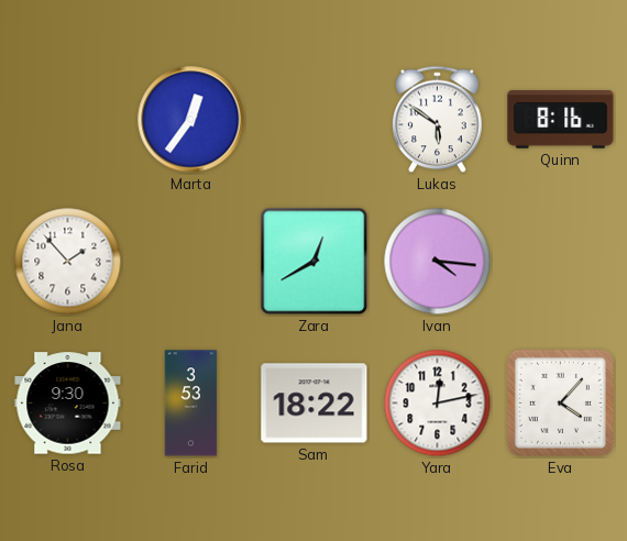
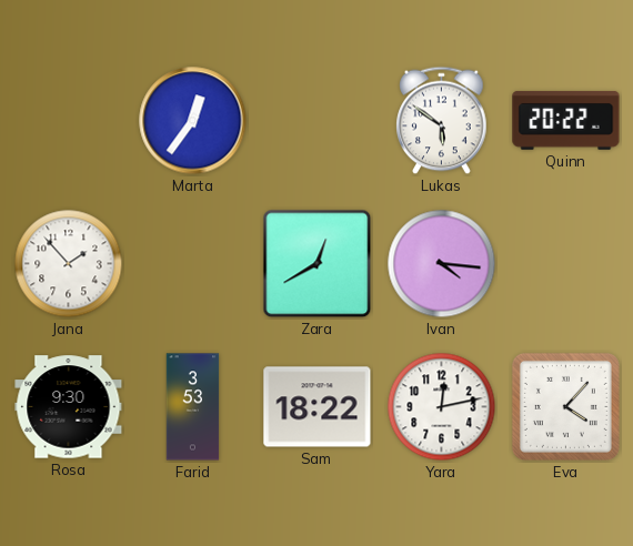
Quinn: 8:16 -> 20:22
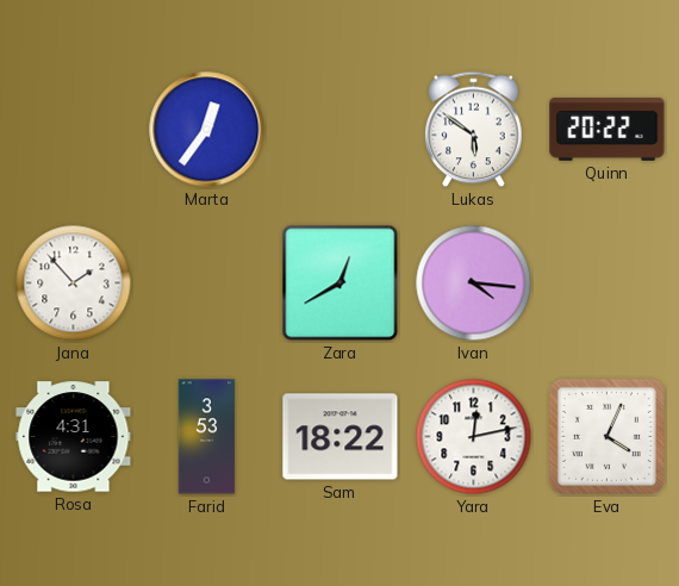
Rosa: 9:30 -> 4:31
Eva: 4:07 -> 4:04
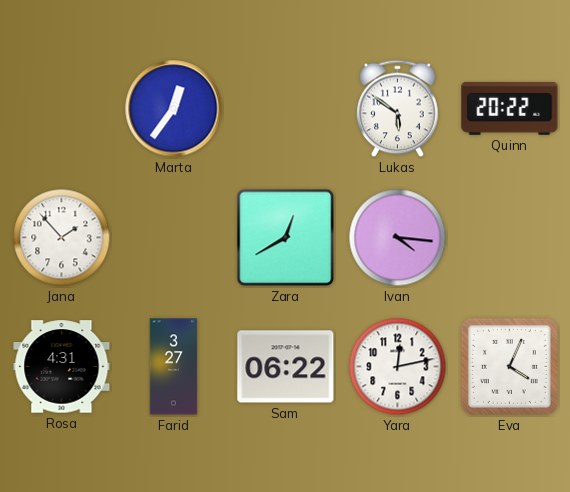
Farid: 3:53 -> 3:27
Sam: 18:22 -> 06:22
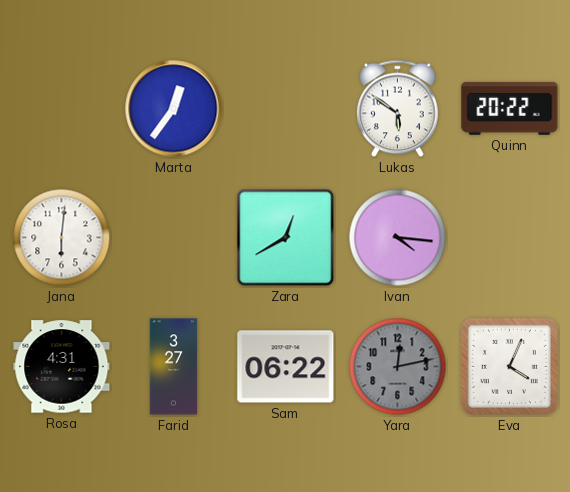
Jana: 1:53 -> 6:01
Yara dial: white -> grey
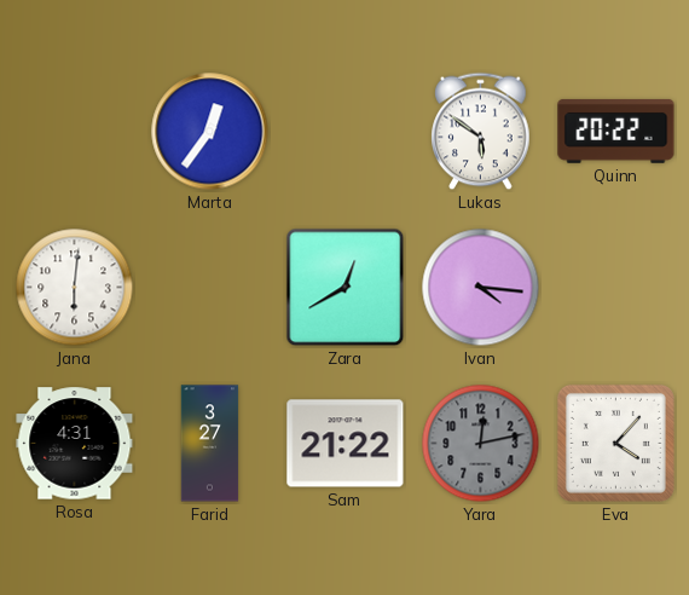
Sam: 06:22 -> 21:22
Eva: 4:04 -> 4:07
